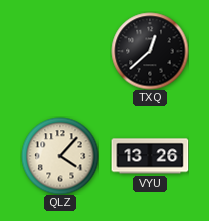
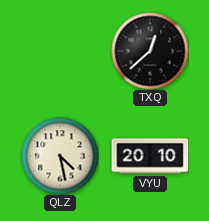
QLZ: 4:07 -> 4:28
VYU: 13:26 -> 20:10
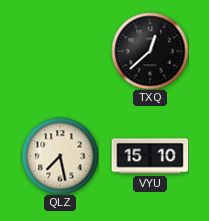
QLZ: 4:28 -> 7:28
VYU: 20:10 -> 15:10
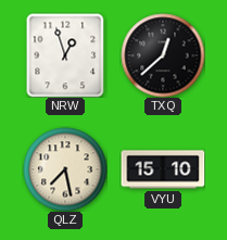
NRW: none -> 12:57
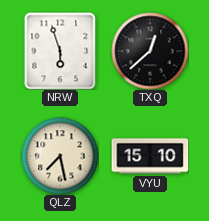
NRW: 12:57 -> 5:57
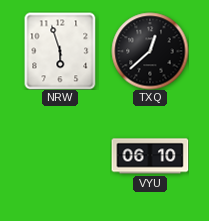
QLZ: 7:28 -> none
VYU: 15:10 -> 06:10
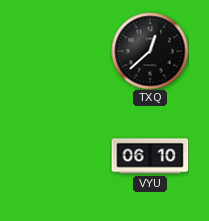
NRW: 5:57 -> none
